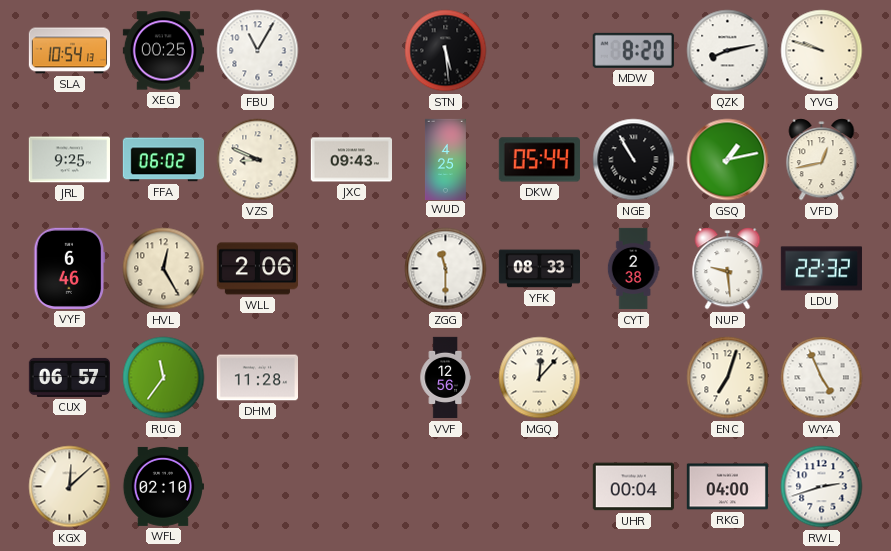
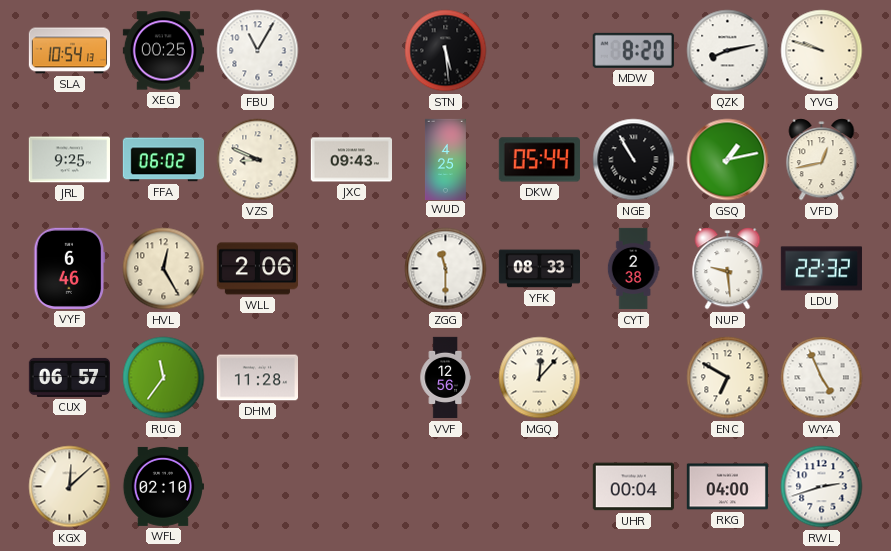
ENC: 7:03 -> 6:50
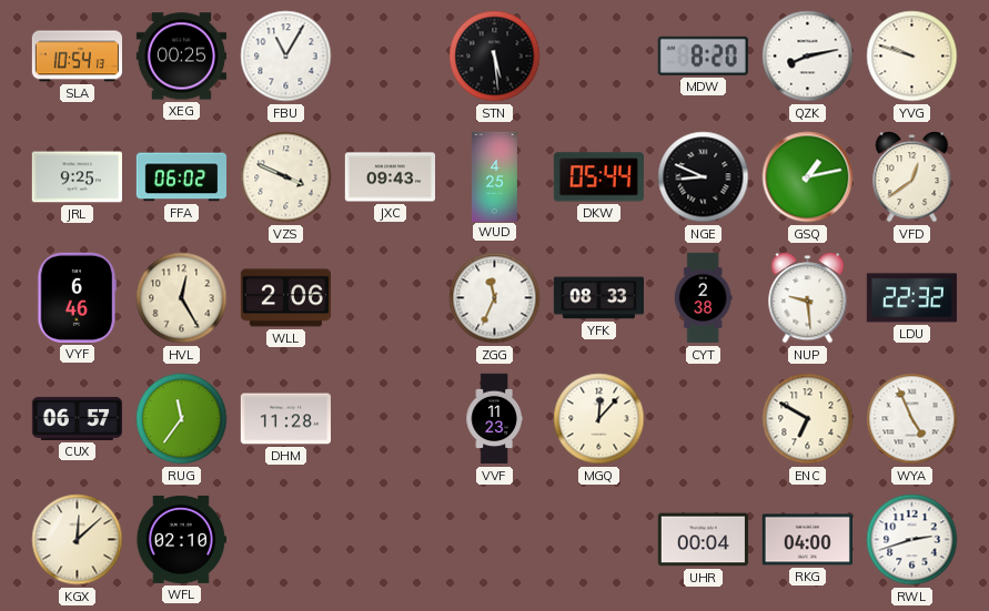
VZS: 8:49 -> 3:49
NGE: 10:55 -> 8:49
VFD: 12:43 -> 12:39
ZGG: 11:30 -> 11:34
VVF: 12:56 -> 11:23
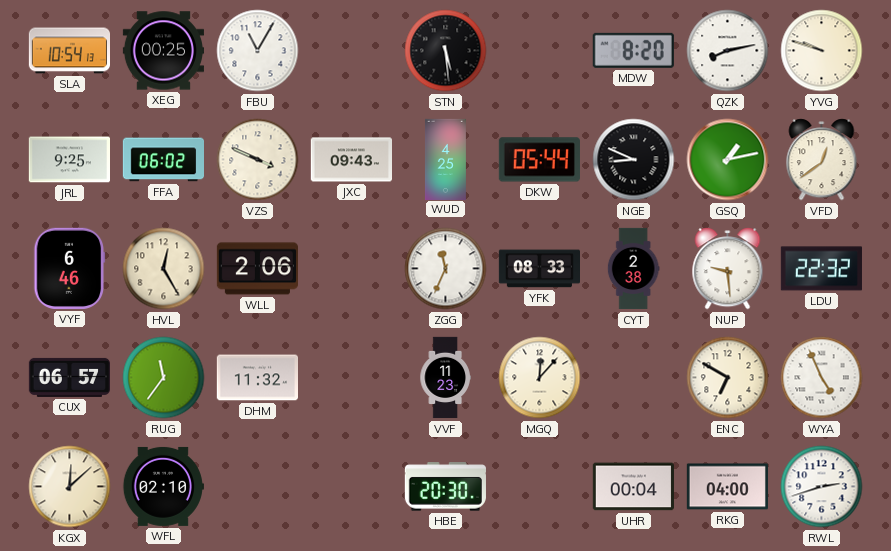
DHM: 11:28 -> 11:32
HBE: none -> 20:30
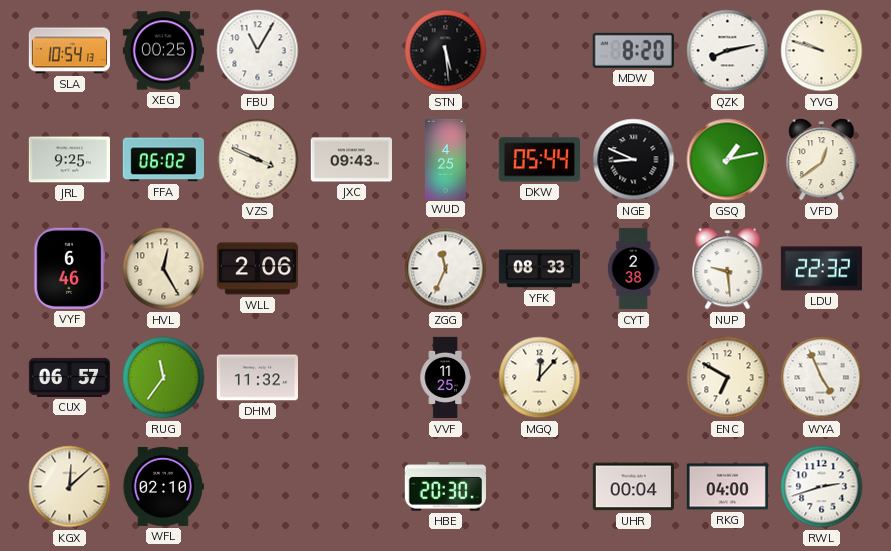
VVF: 11:23 -> 11:25
